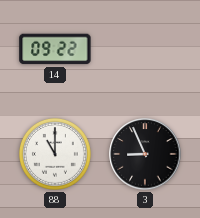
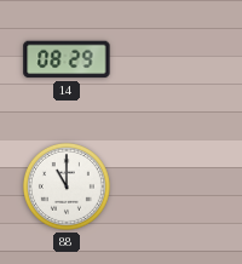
14: 09:22 -> 08:29
3: 8:56 -> none
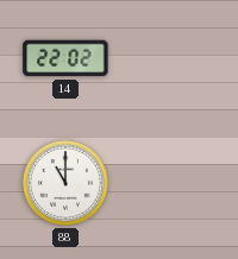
14: 08:29 -> 22:02
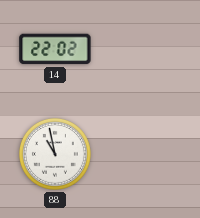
88: 11:00 -> 10:58
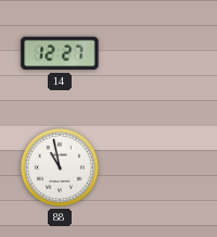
14: 22:02 -> 12:27
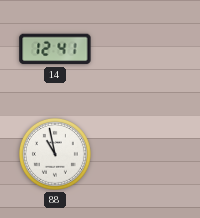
14: 12:27 -> 12:41
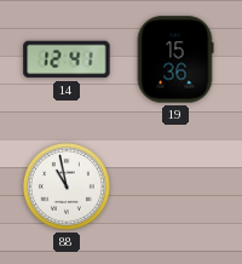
19: none -> 15:36
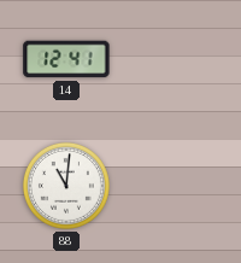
19: 15:36 -> none
88: 10:58 -> 11:01
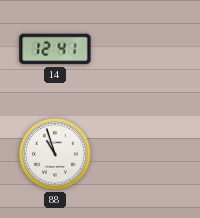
88: 11:01 -> 10:57
